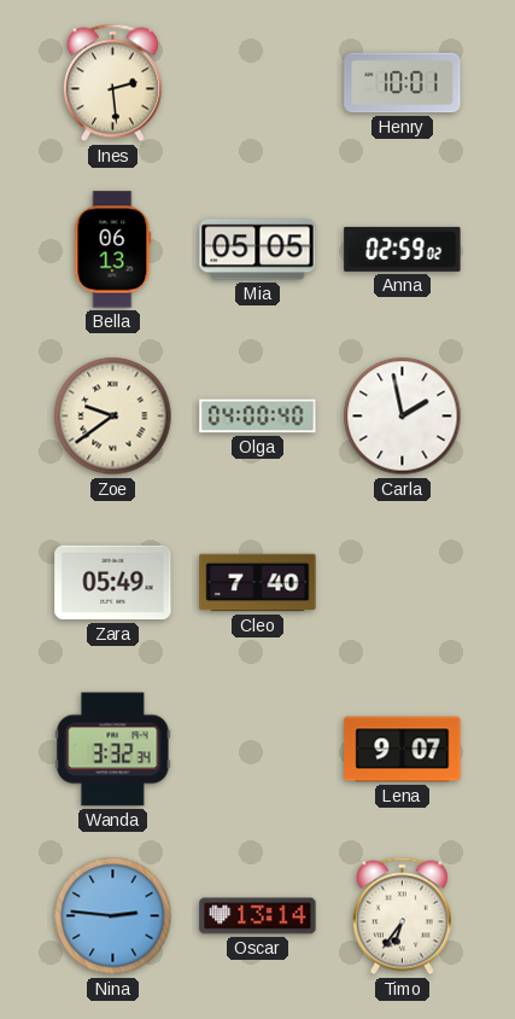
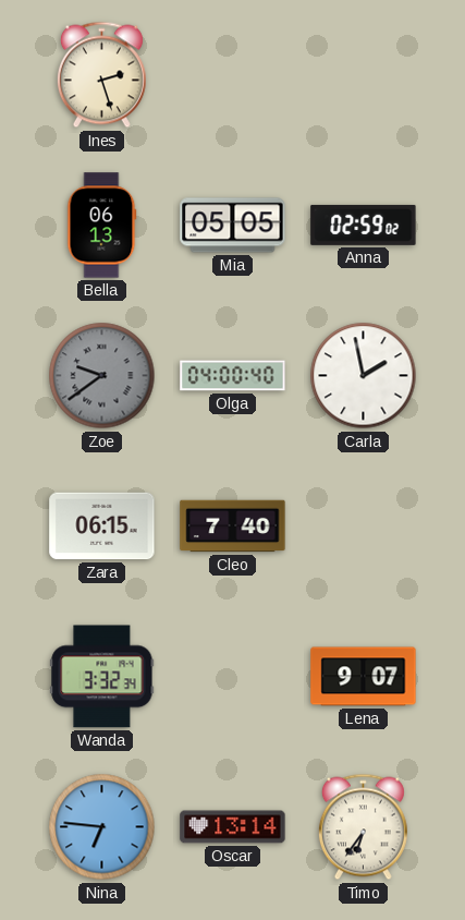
Ines: 2:29 -> 2:27
Henry: 10:01 -> none
Zoe dial: cream -> grey
Zara: 05:49 -> 06:15
Nina: 2:46 -> 6:46
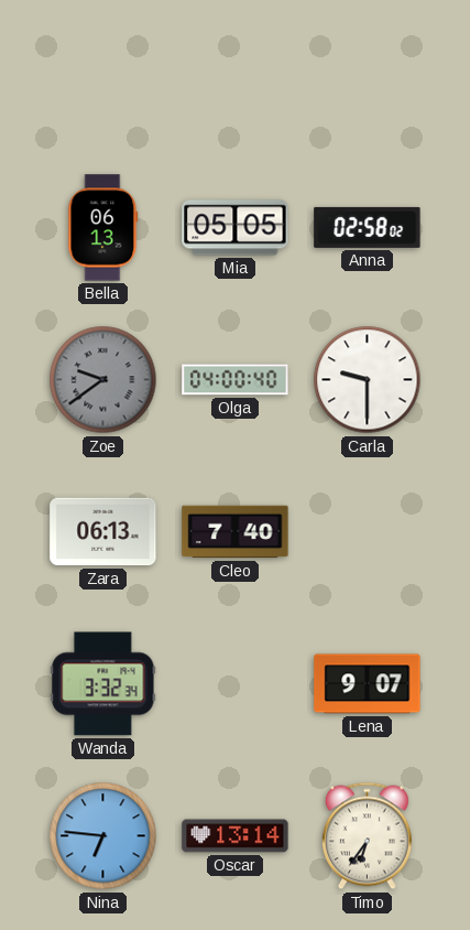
Ines: 2:27 -> none
Anna: 02:59 -> 02:58
Carla: 1:58 -> 9:30
Zara: 06:15 -> 06:13
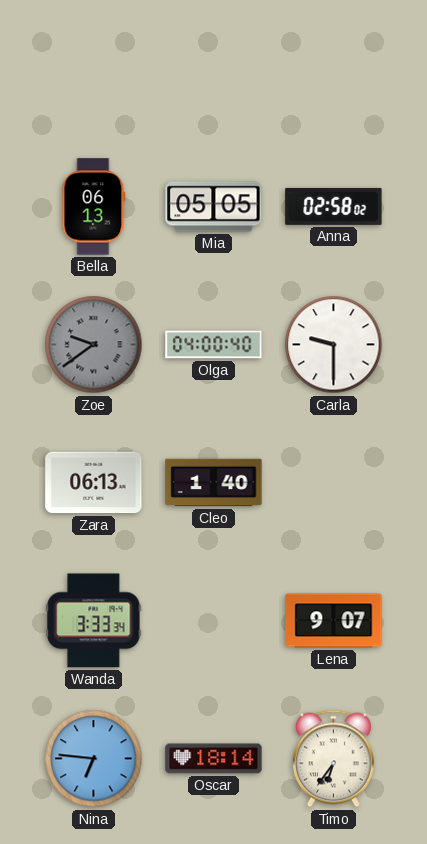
Cleo: 7:40 -> 1:40
Wanda: 3:32 -> 3:33
Oscar: 13:14 -> 18:14
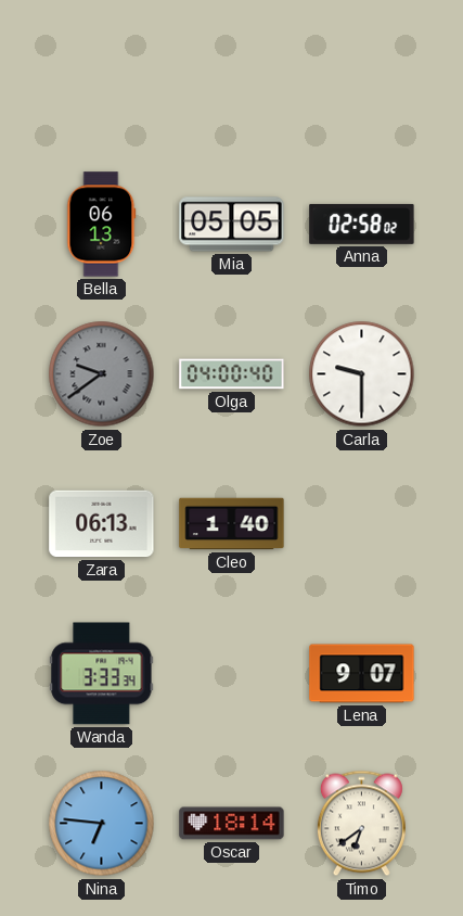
Timo: 6:36 -> 6:39
